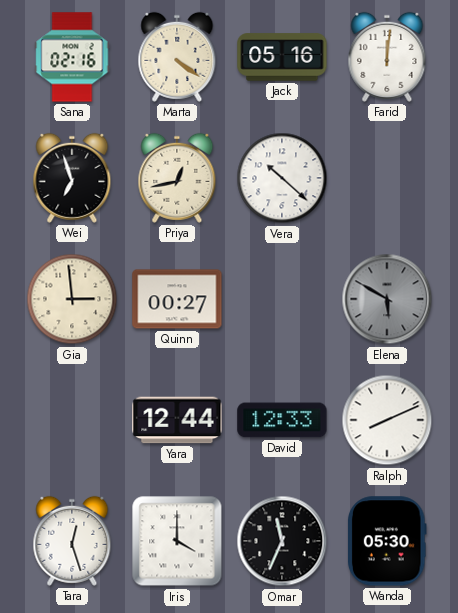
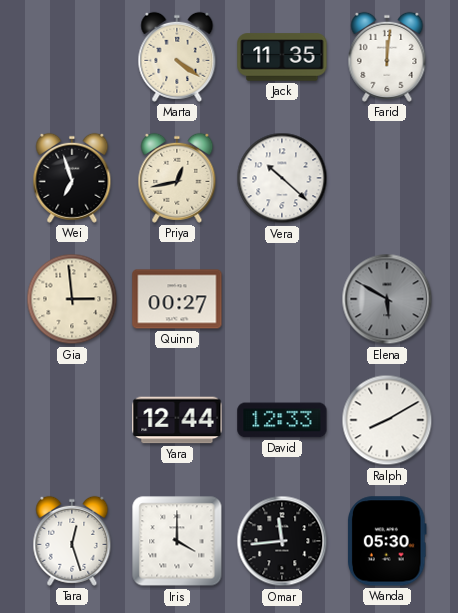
Sana: 02:16 -> none
Jack: 05:16 -> 11:35
Ralph: 8:11 -> 8:10
Omar: 11:34 -> 11:44
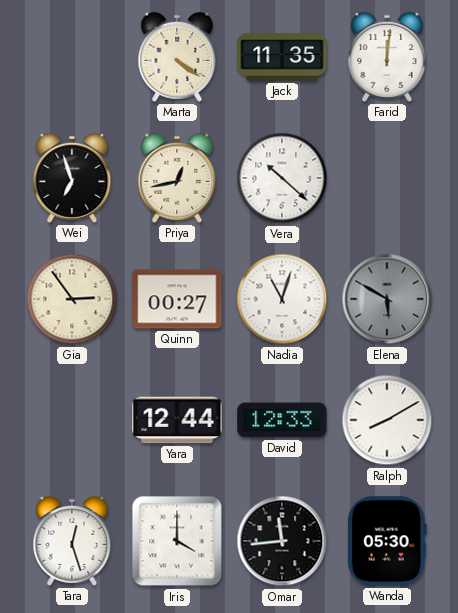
Gia: 2:59 -> 2:54
Nadia: none -> 11:03
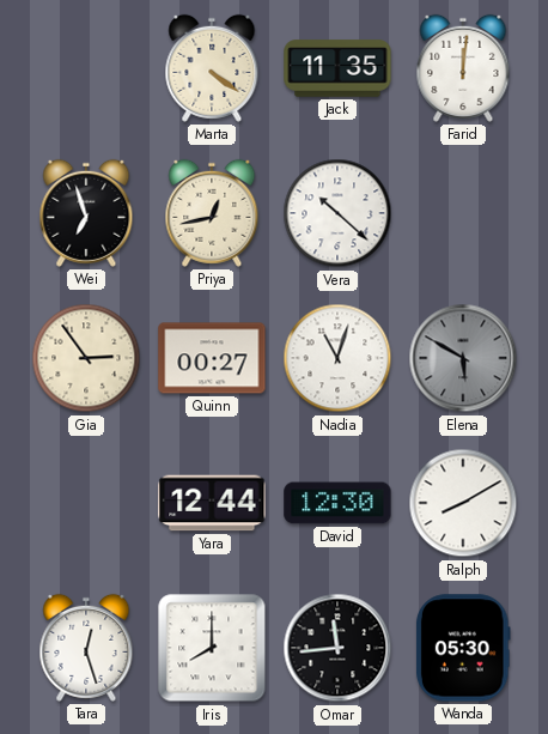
David: 12:33 -> 12:30
Iris: 4:00 -> 8:00
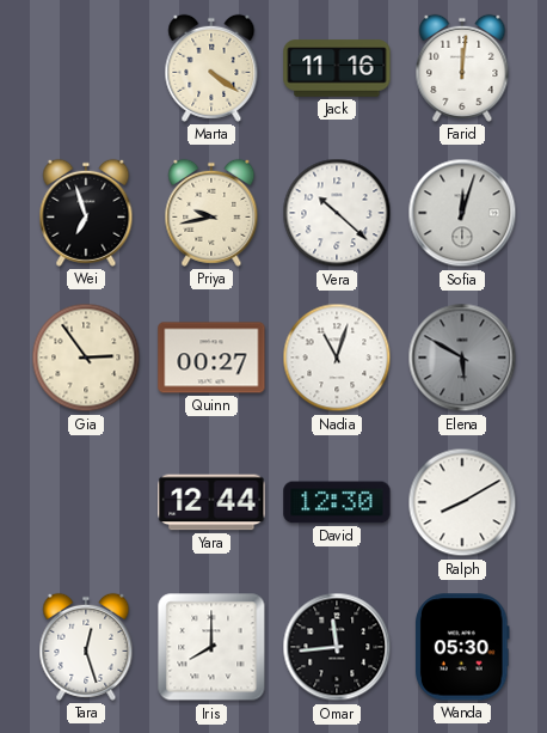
Jack: 11:35 -> 11:16
Priya: 12:43 -> 9:43
Sofia: none -> 12:03
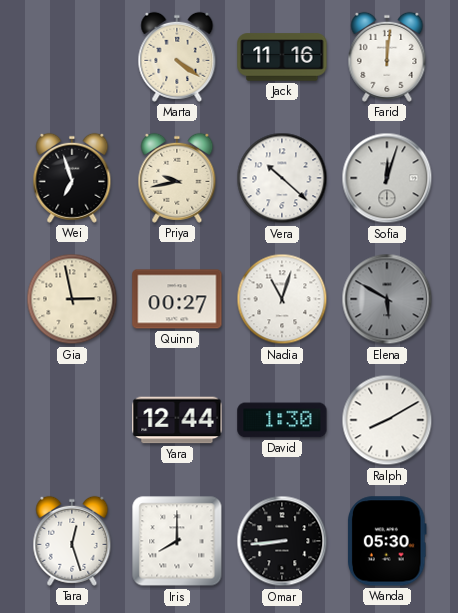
Gia: 2:54 -> 2:58
David: 12:30 -> 1:30
Omar: 11:44 -> 8:44
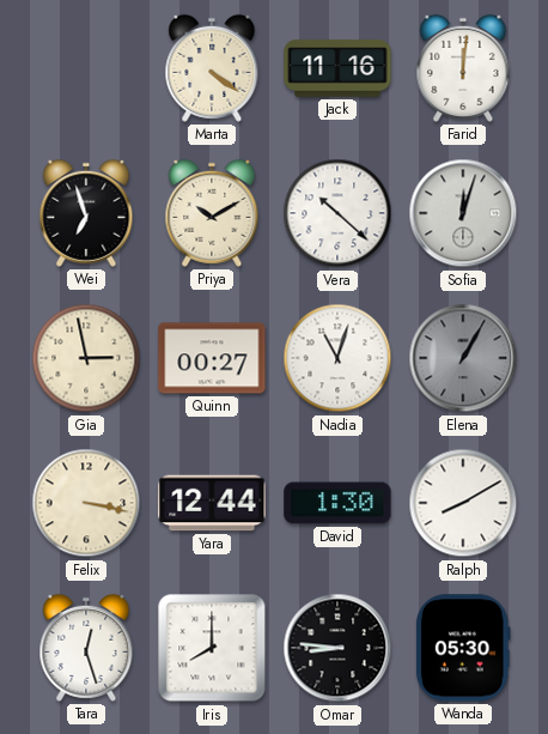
Priya: 9:43 -> 10:10
Elena: 5:50 -> 1:05
Felix: none -> 3:17
Omar: 8:44 -> 8:46
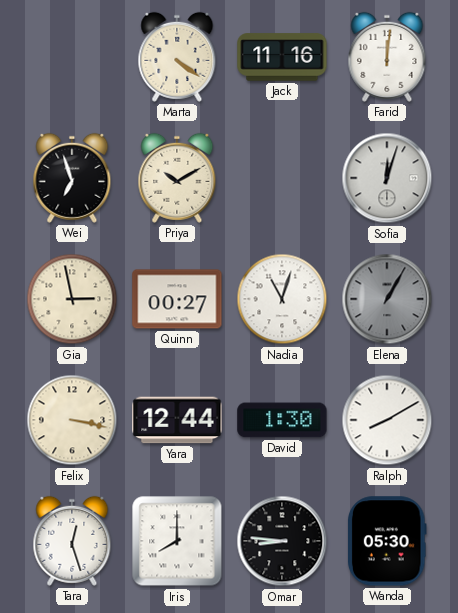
Vera: 10:22 -> none
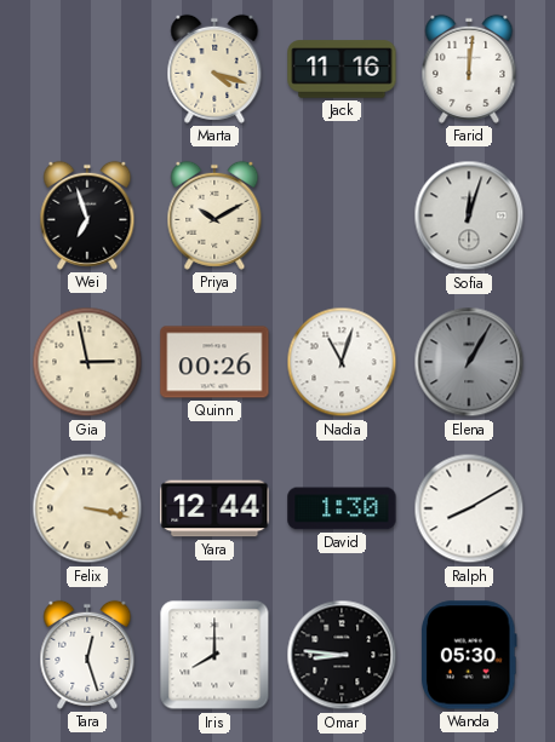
Marta: 4:21 -> 4:18
Quinn: 00:27 -> 00:26
